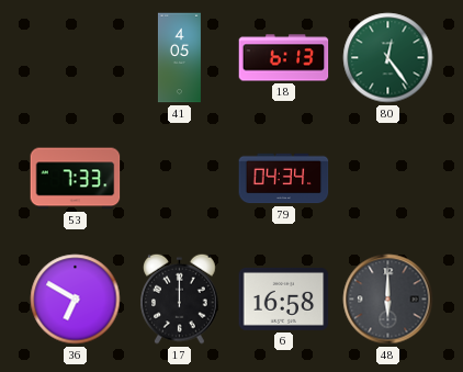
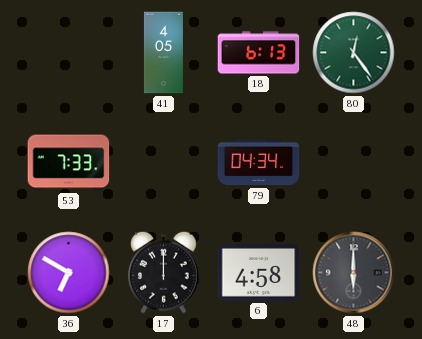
6: 16:58 -> 4:58
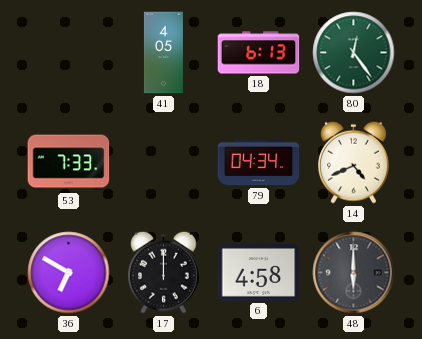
14: none -> 4:41
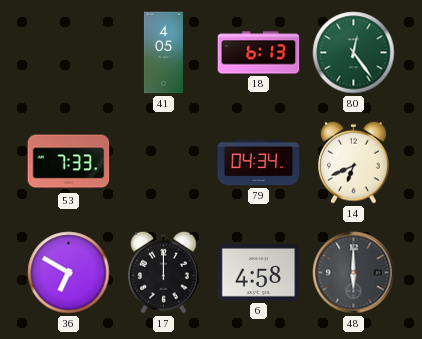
14: 4:41 -> 6:41
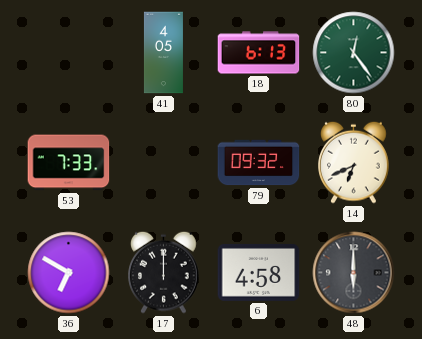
79: 04:34 -> 09:32
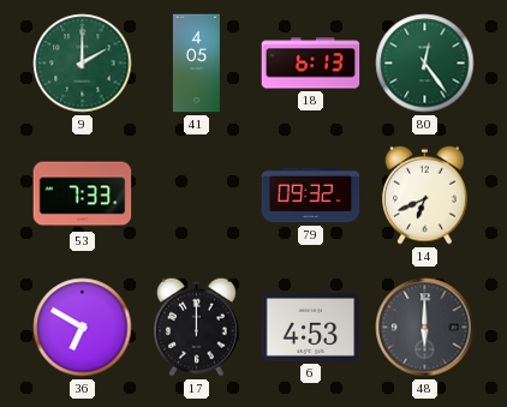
9: none -> 2:00
6: 4:58 -> 4:53
